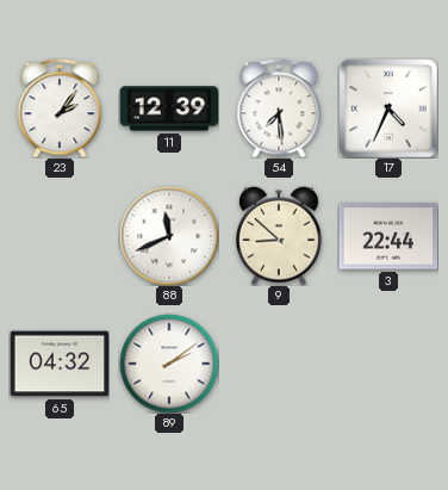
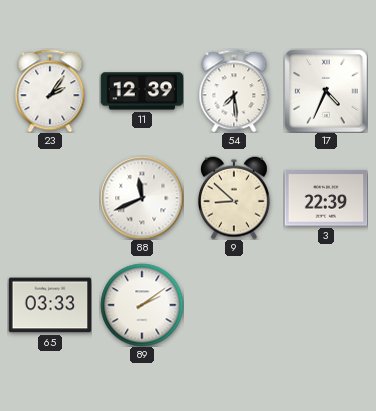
3: 22:44 -> 22:39
65: 04:32 -> 03:33
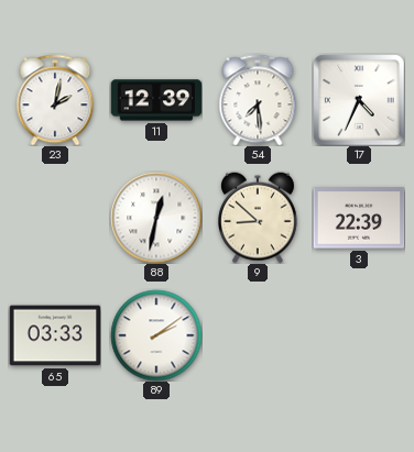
23: 2:06 -> 2:02
88: 11:41 -> 12:32
